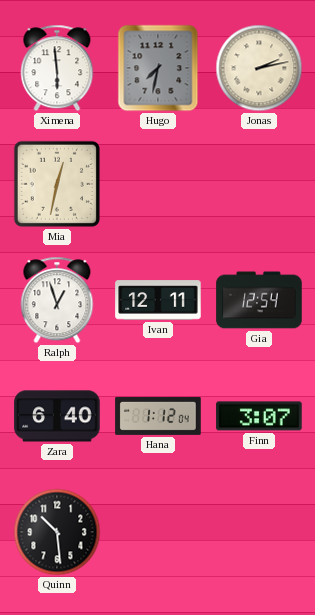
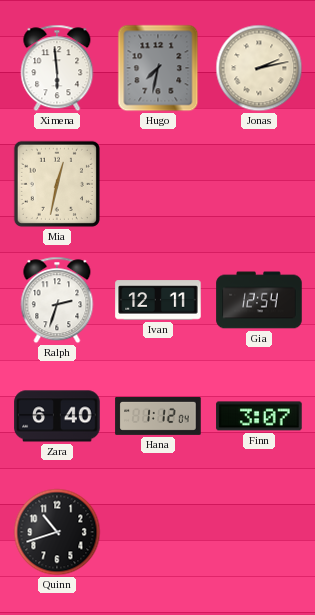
Ralph: 12:57 -> 2:33
Quinn: 10:29 -> 10:42
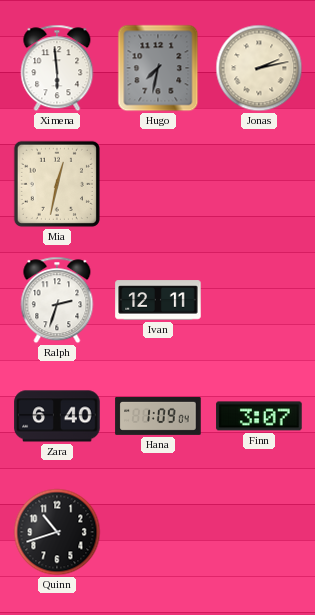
Gia: 12:54 -> none
Hana: 1:12 -> 1:09
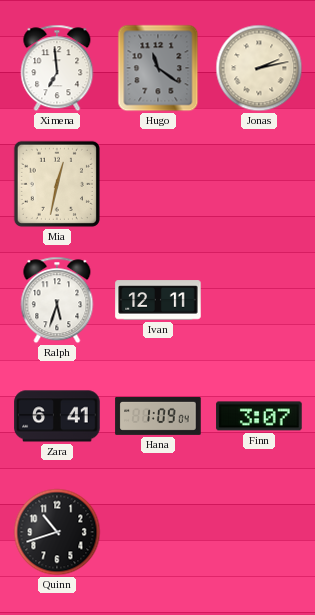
Ximena: 5:59 -> 6:59
Hugo: 7:32 -> 11:21
Ralph: 2:33 -> 5:33
Zara: 6:40 -> 6:41
